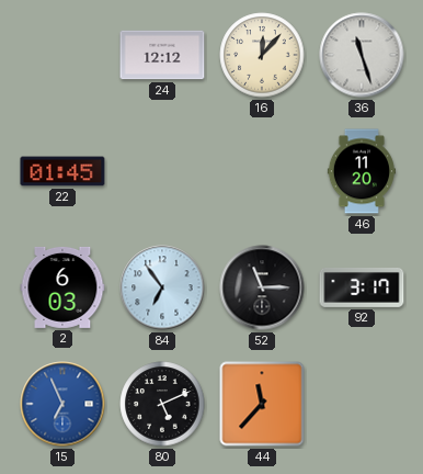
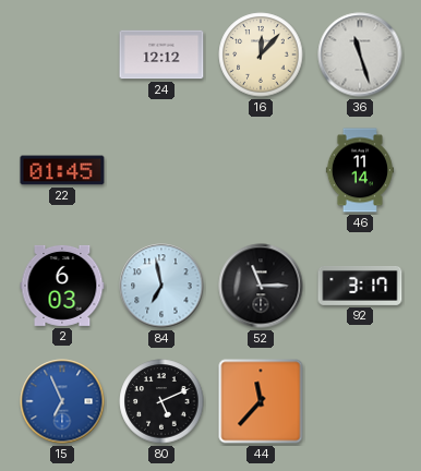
46: 11:20 -> 11:14
84: 6:54 -> 6:58
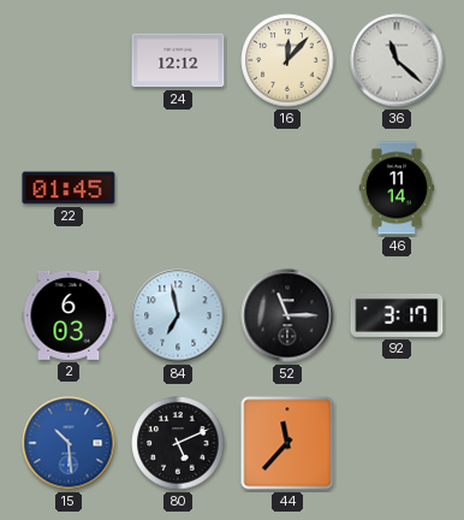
36: 11:27 -> 11:22
15: 6:56 -> 10:29
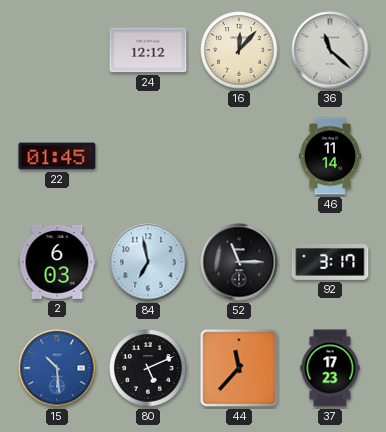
37: none -> 17:23
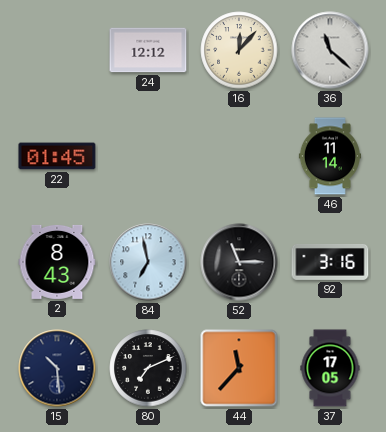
2: 6:03 -> 8:43
92: 3:17 -> 3:16
15 dial: blue -> navy
80: 5:11 -> 7:11
37: 17:23 -> 17:05
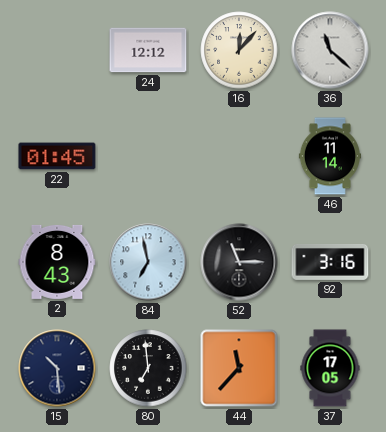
80: 7:11 -> 6:59
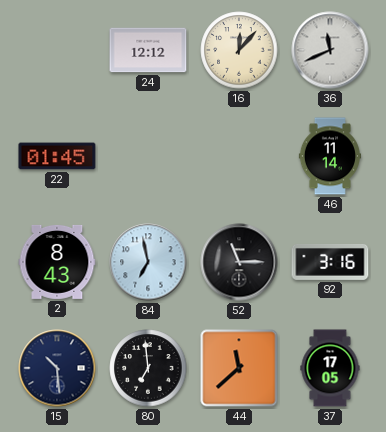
36: 11:22 -> 11:41
44: 11:37 -> 11:38
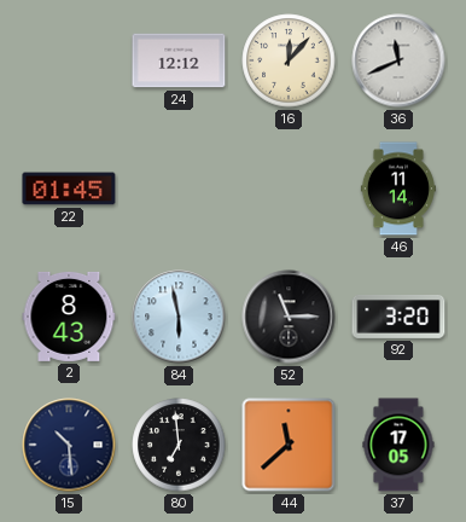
84: 6:58 -> 5:58
92: 3:16 -> 3:20
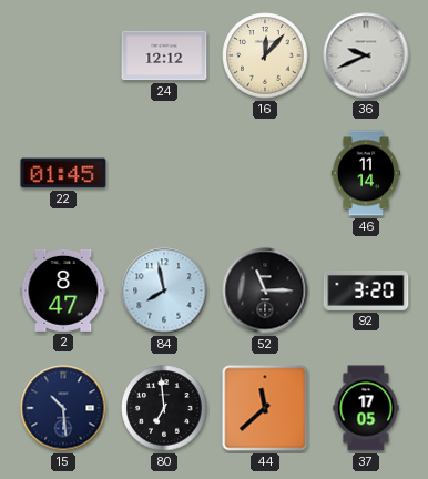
36: 11:41 -> 9:41
2: 8:43 -> 8:47
84: 5:58 -> 7:58
